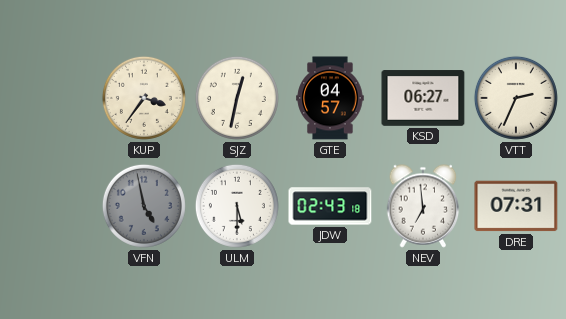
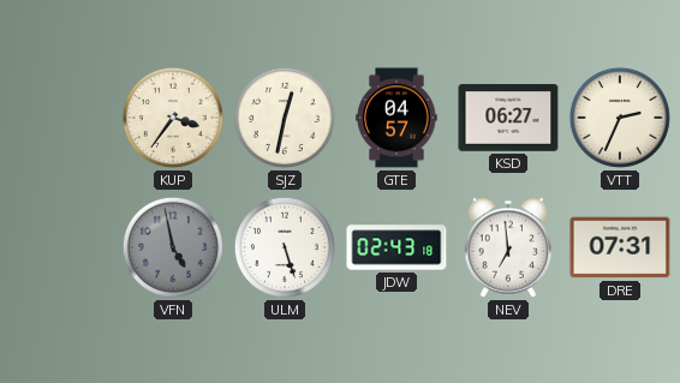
ULM: 5:30 -> 5:27
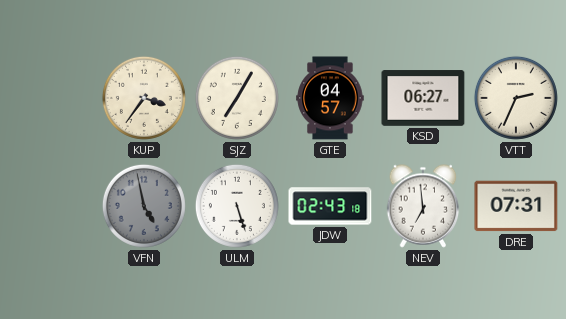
SJZ: 12:32 -> 7:05
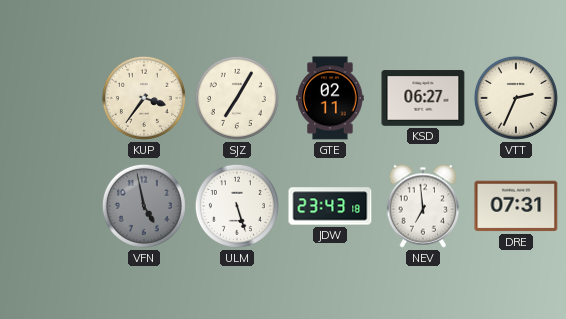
GTE: 04:57 -> 02:11
JDW: 02:43 -> 23:43
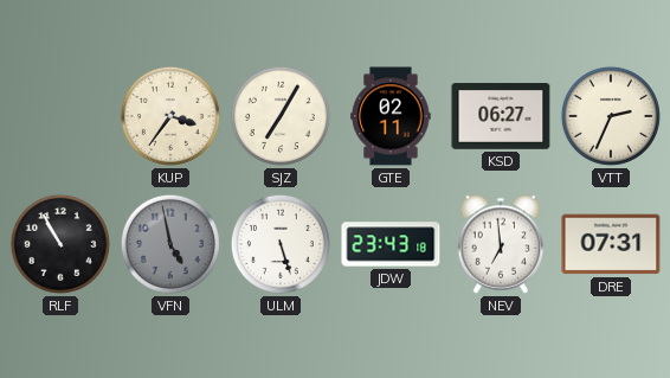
RLF: none -> 10:55
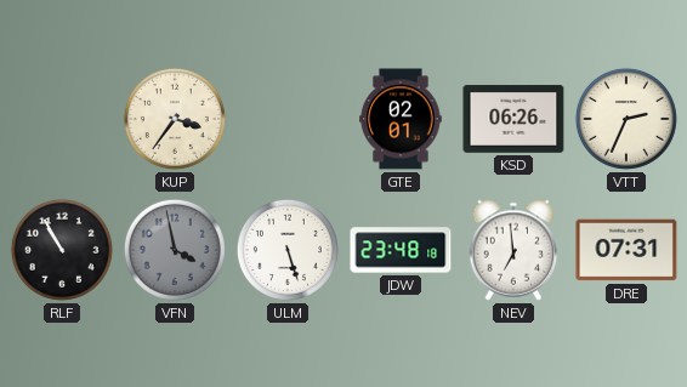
SJZ: 7:05 -> none
GTE: 02:11 -> 02:01
KSD: 06:27 -> 06:26
VFN: 4:58 -> 3:58
JDW: 23:43 -> 23:48
